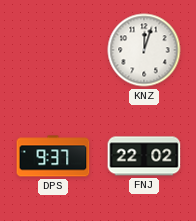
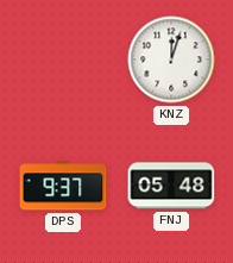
FNJ: 22:02 -> 05:48
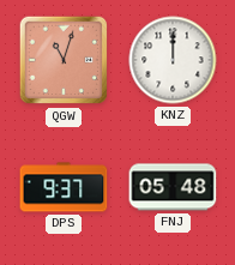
QGW: none -> 11:03
KNZ: 12:03 -> 12:00
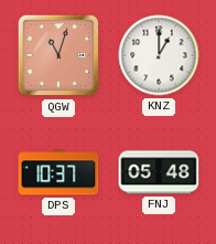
KNZ: 12:00 -> 1:00
DPS: 9:37 -> 10:37
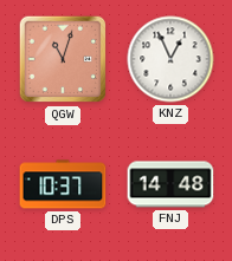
KNZ: 1:00 -> 12:56
FNJ: 05:48 -> 14:48
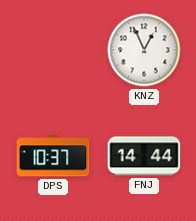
QGW: 11:03 -> none
FNJ: 14:48 -> 14:44
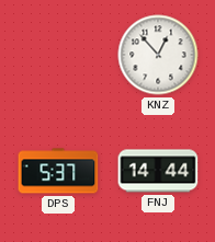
KNZ: 12:56 -> 12:53
DPS: 10:37 -> 5:37
